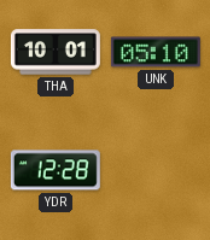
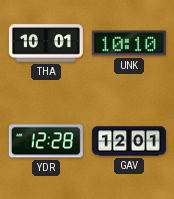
UNK: 05:10 -> 10:10
GAV: none -> 12:01
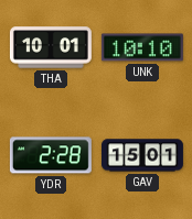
YDR: 12:28 -> 2:28
GAV: 12:01 -> 15:01
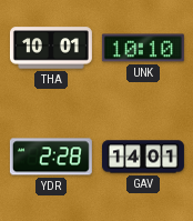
GAV: 15:01 -> 14:01
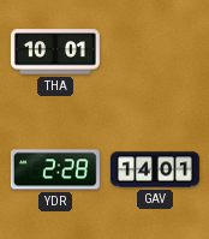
UNK: 10:10 -> none
